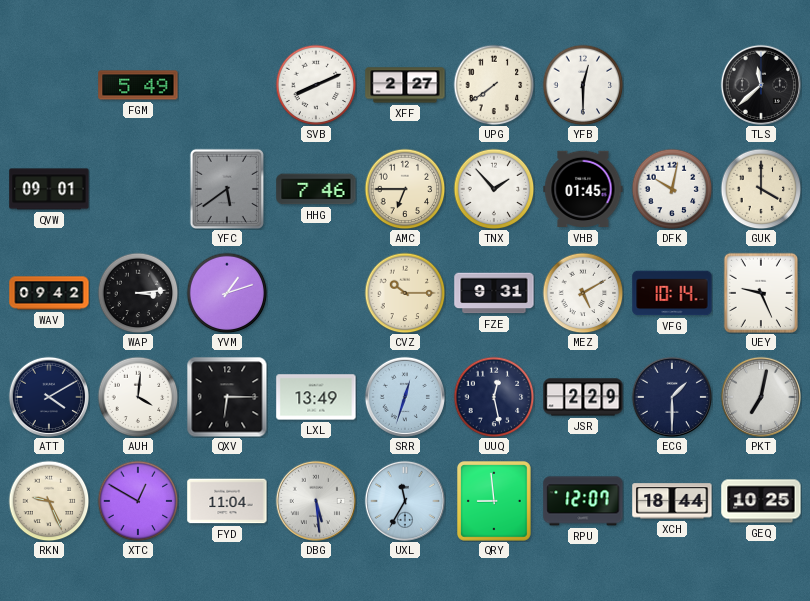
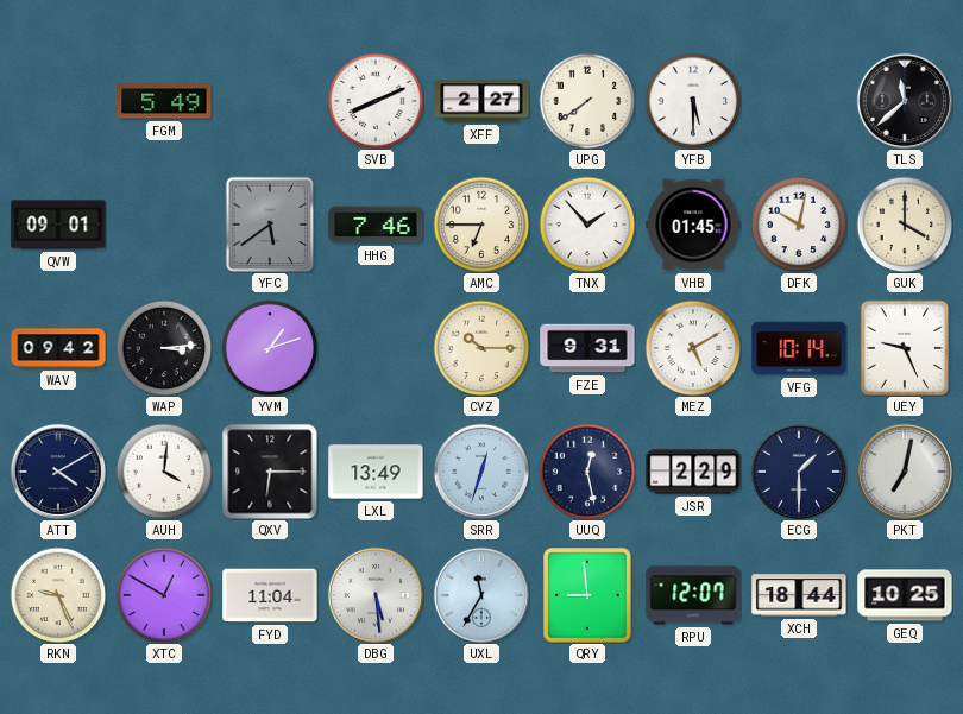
YFB: 12:30 -> 5:30
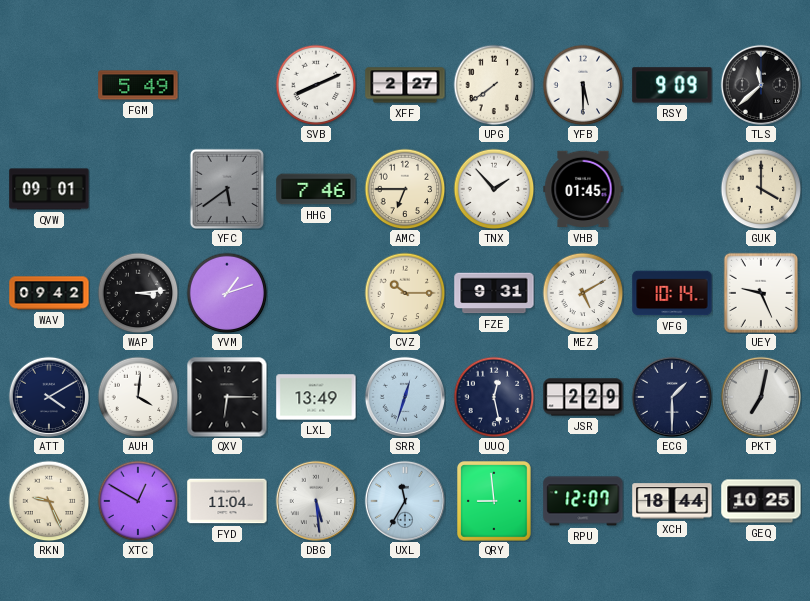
RSY: none -> 9:09
DFK: 10:02 -> none
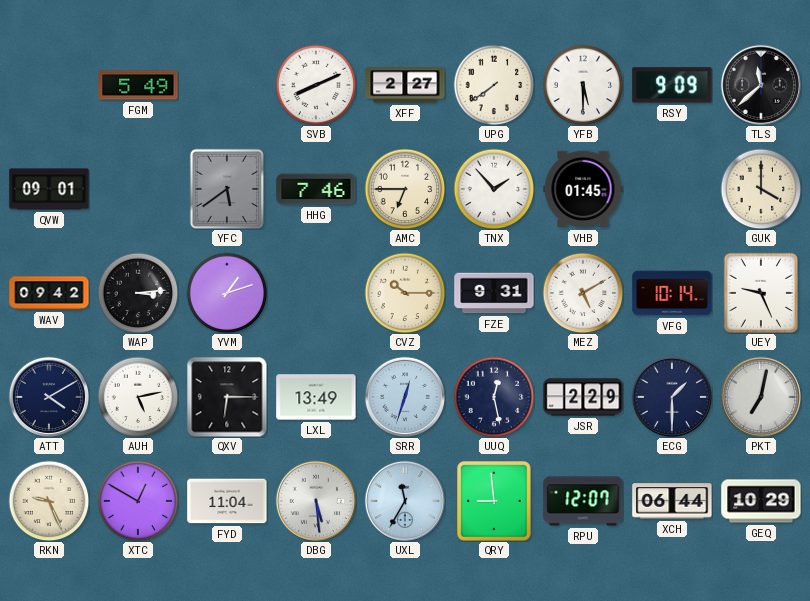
AUH: 4:01 -> 5:13
XCH: 18:44 -> 06:44
GEQ: 10:25 -> 10:29
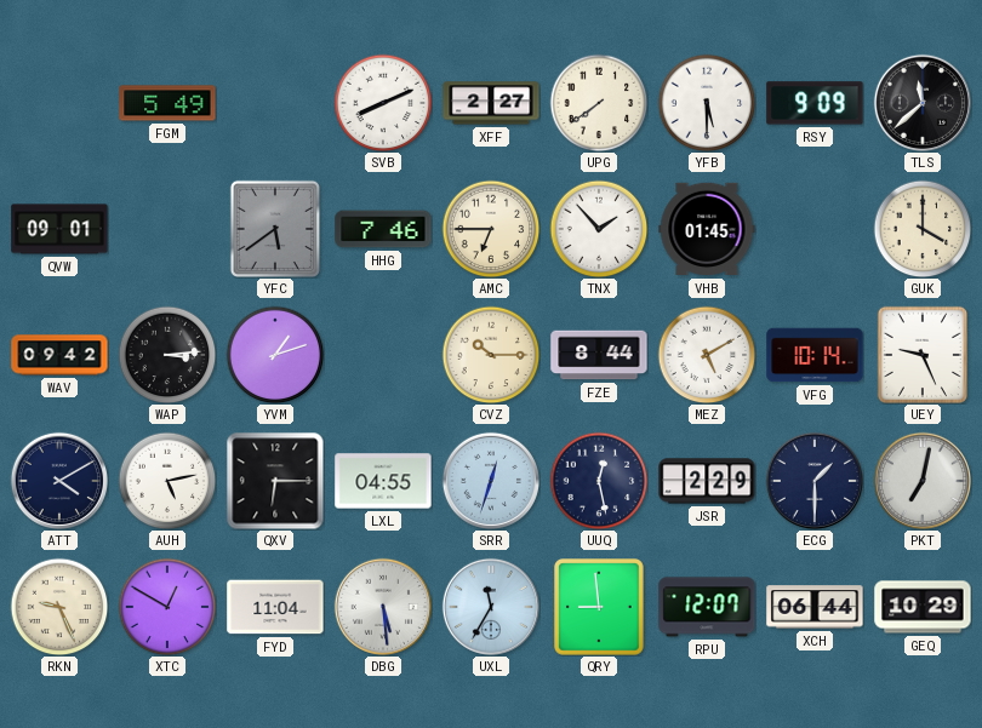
FZE: 9:31 -> 8:44
LXL: 13:49 -> 04:55
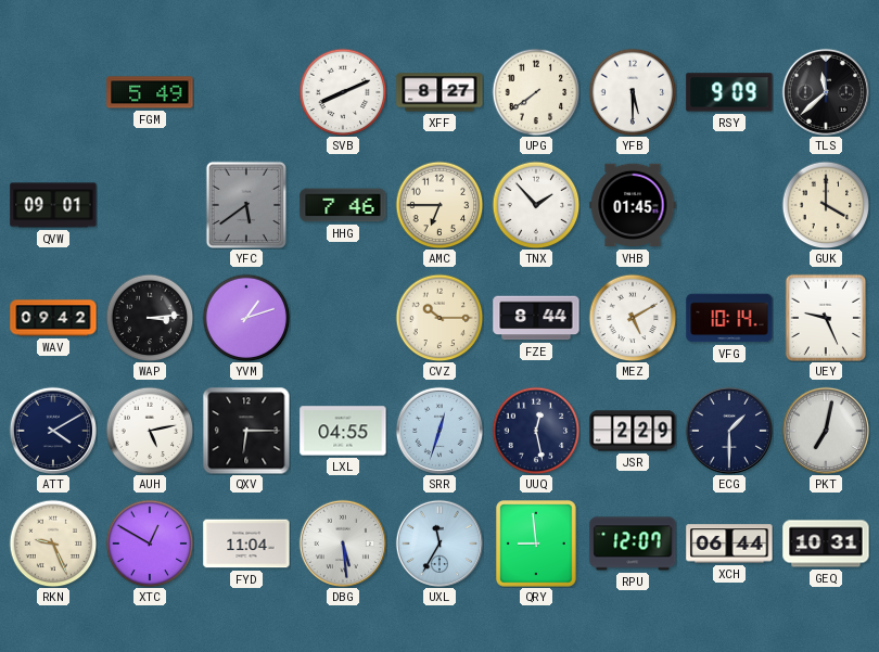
XFF: 2:27 -> 8:27
GEQ: 10:29 -> 10:31
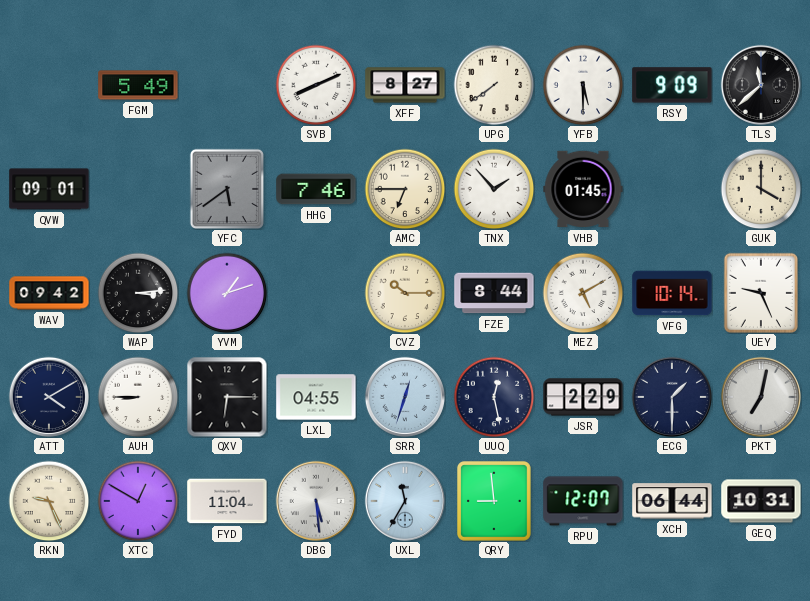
AUH: 5:13 -> 8:45
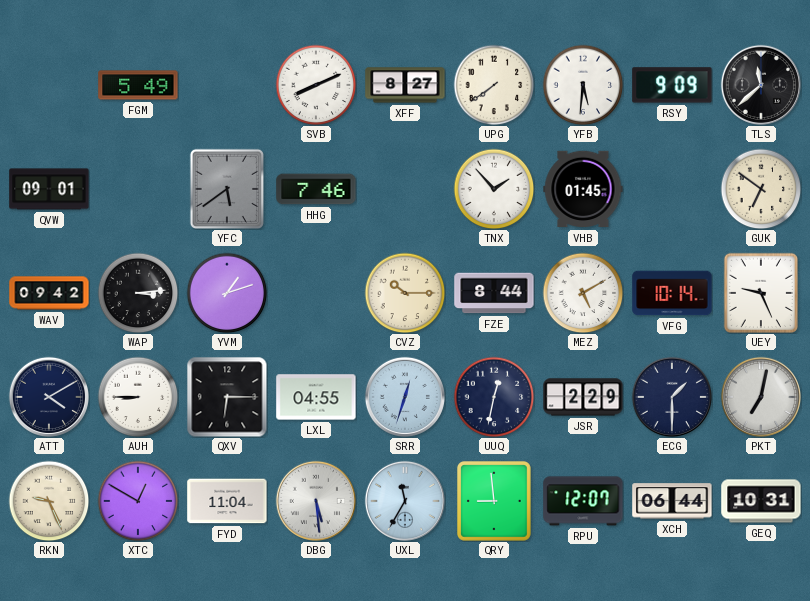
YFB: 5:30 -> 5:31
AMC: 6:45 -> none
GUK: 4:00 -> 6:51
UUQ: 12:28 -> 12:32
